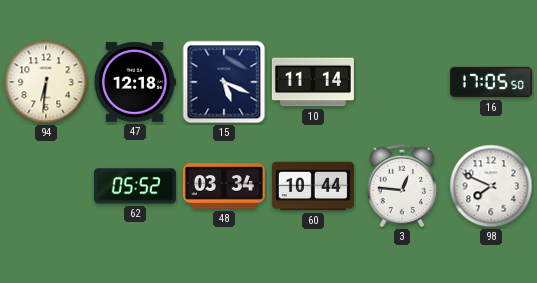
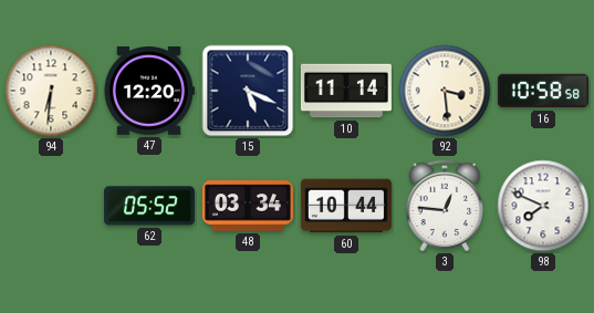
47: 12:18 -> 12:20
92: none -> 3:29
16: 17:05 -> 10:58
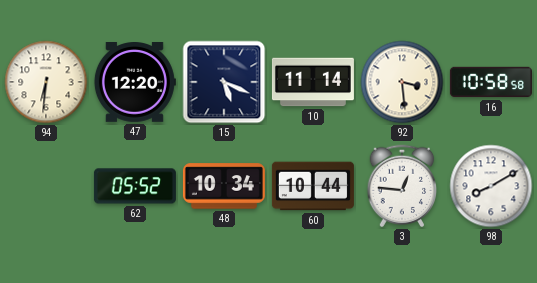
48: 03:34 -> 10:34
98: 7:49 -> 8:10
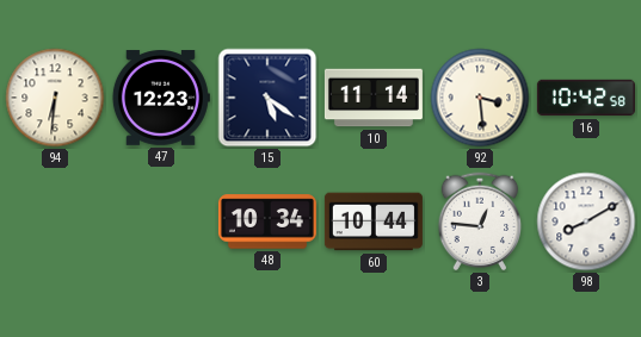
47: 12:20 -> 12:23
15: 5:19 -> 5:21
16: 10:58 -> 10:42
62: 05:52 -> none
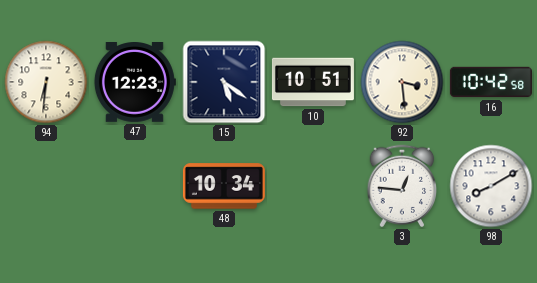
10: 11:14 -> 10:51
60: 10:44 -> none
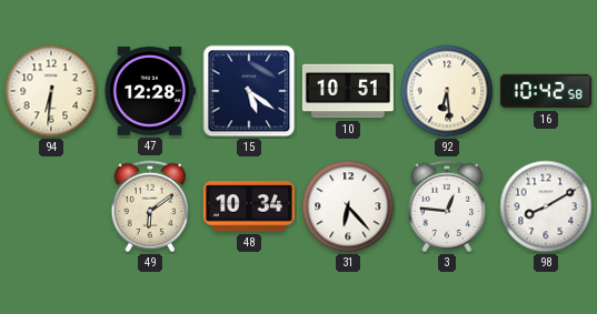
47: 12:23 -> 12:28
92: 3:29 -> 6:29
49: none -> 6:09
31: none -> 6:23
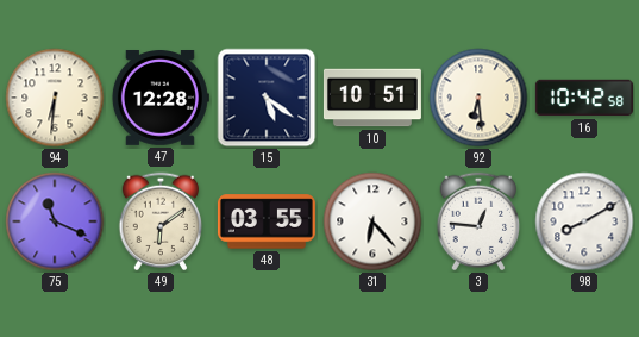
75: none -> 11:19
48: 10:34 -> 03:55
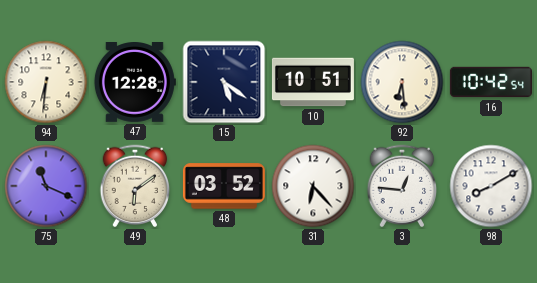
16: 10:42:58 -> 10:42:54
48: 03:55 -> 03:52
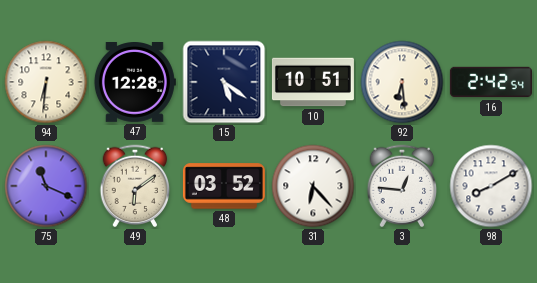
16: 10:42 -> 2:42
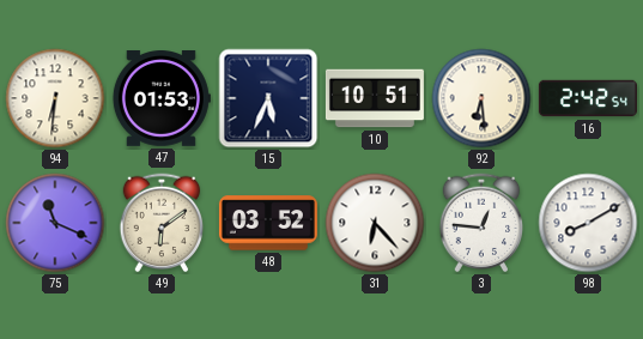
47: 12:28 -> 01:53
15: 5:21 -> 5:34
